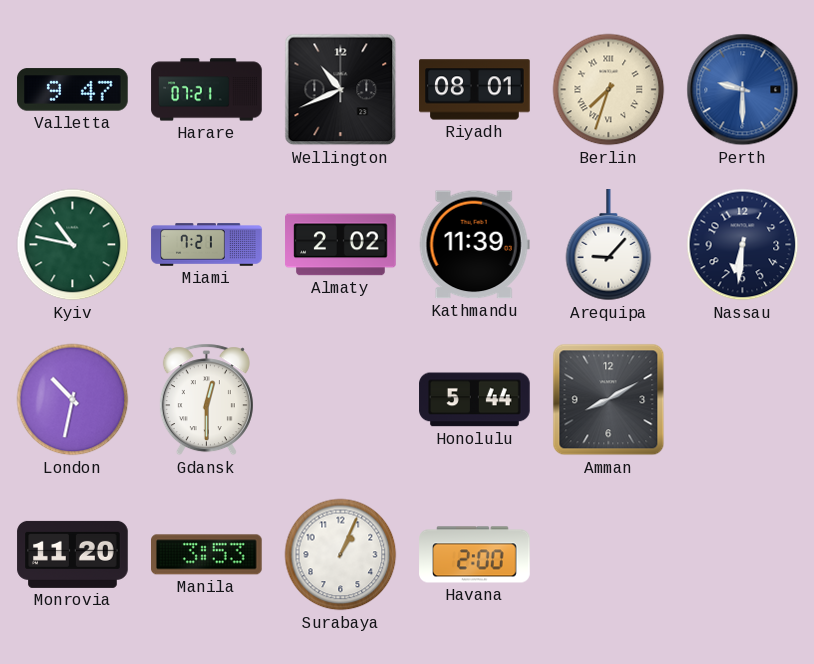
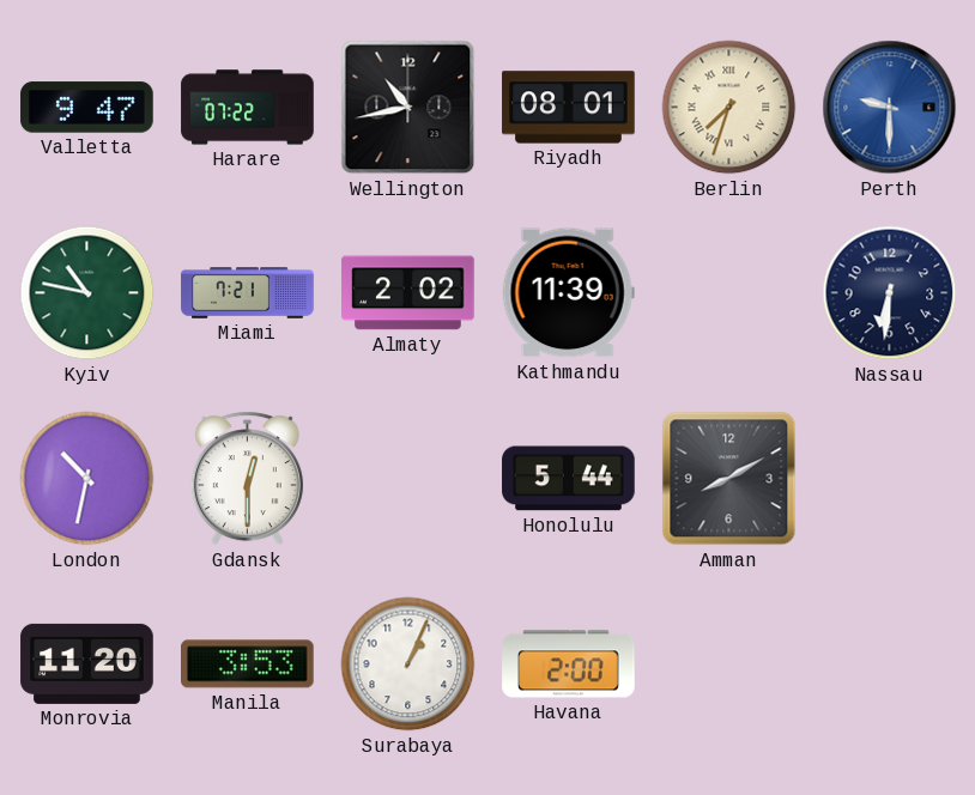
Harare: 07:21 -> 07:22
Wellington: 10:41 -> 10:43
Arequipa: 9:07 -> none
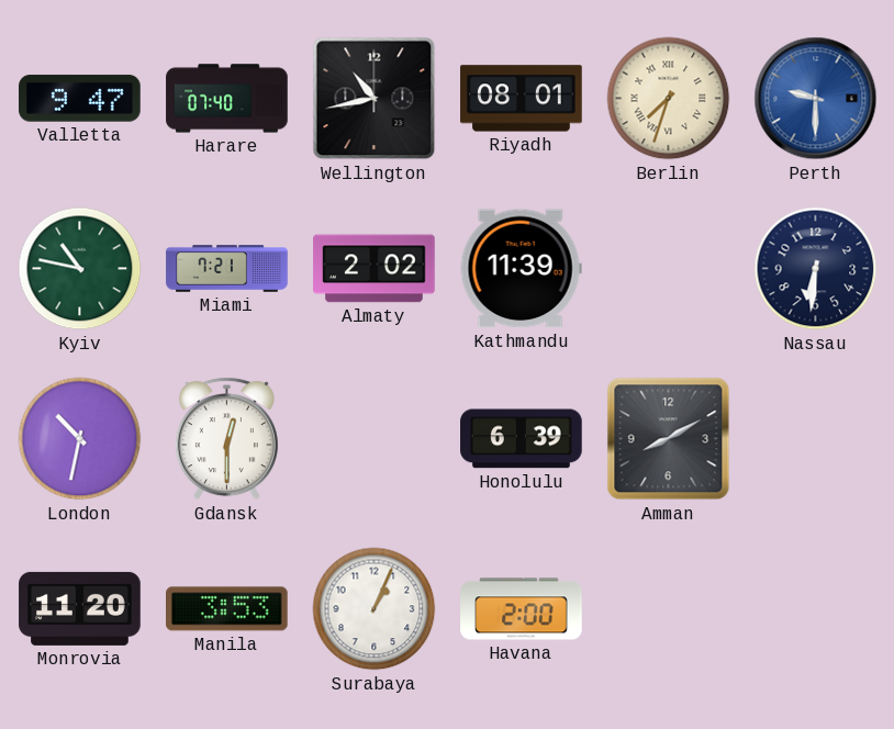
Harare: 07:22 -> 07:40
Honolulu: 5:44 -> 6:39
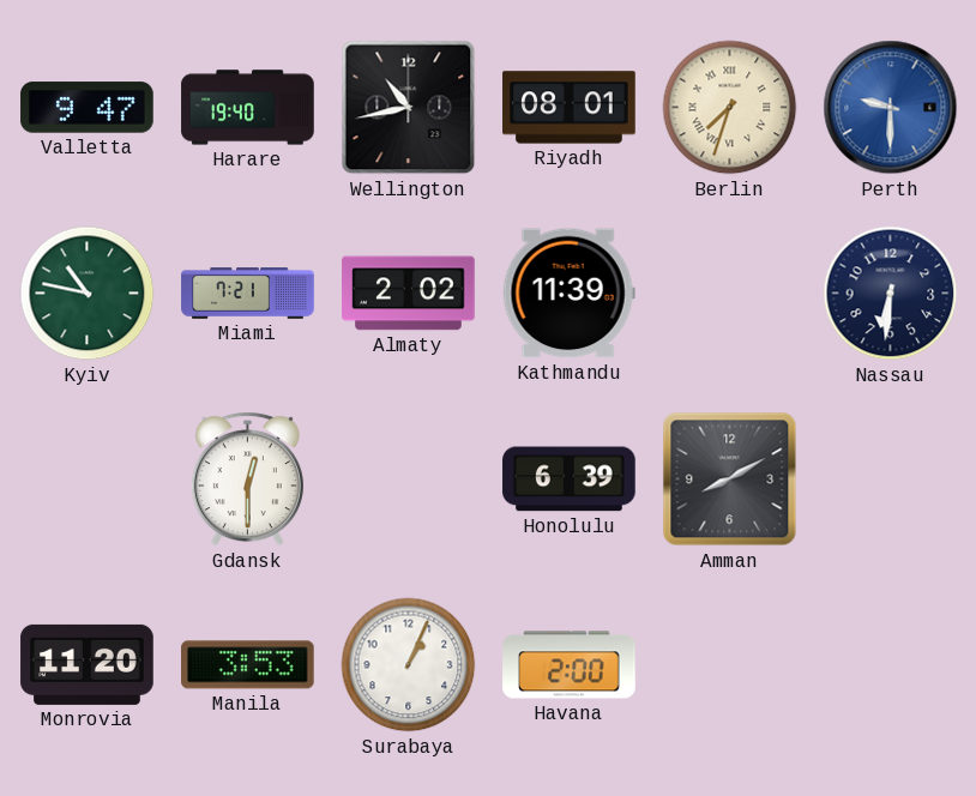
Harare: 07:40 -> 19:40
London: 10:32 -> none
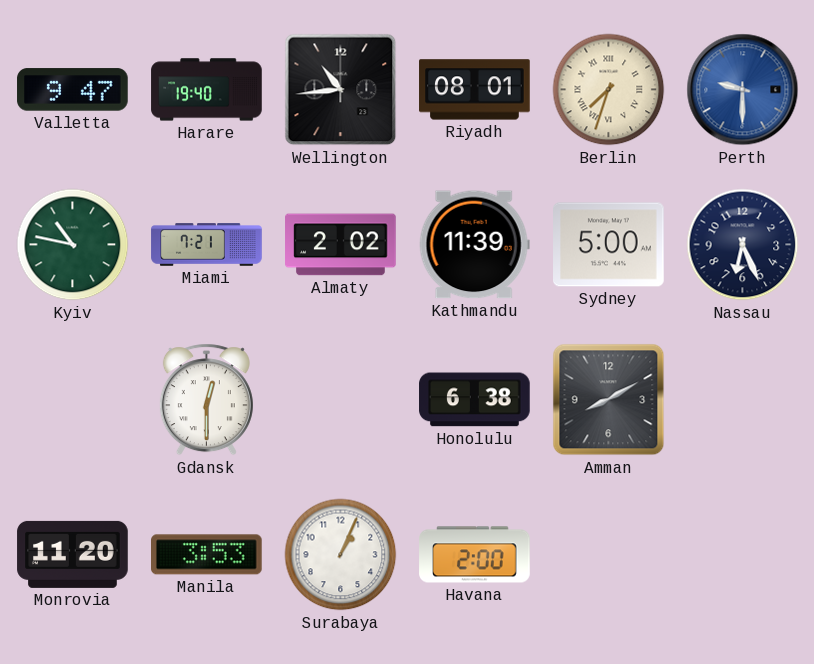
Wellington: 10:43 -> 10:44
Sydney: none -> 5:00
Nassau: 6:31 -> 6:26
Honolulu: 6:39 -> 6:38
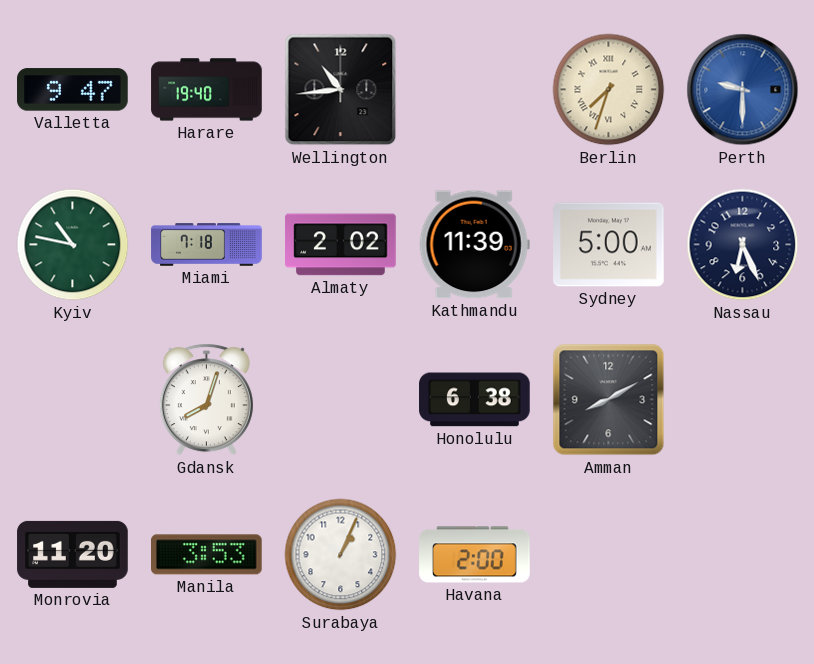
Riyadh: 08:01 -> none
Miami: 7:21 -> 7:18
Gdansk: 12:30 -> 8:03
